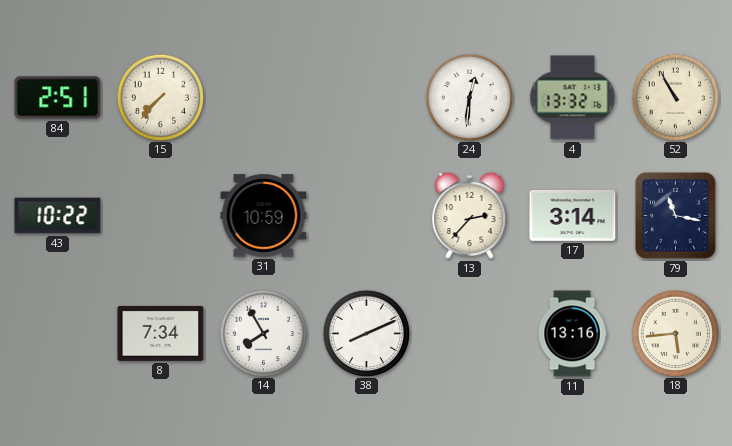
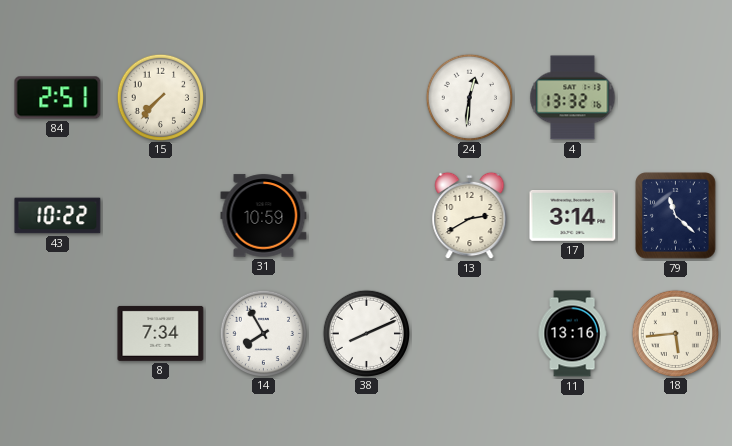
52: 10:55 -> none
13: 2:37 -> 2:40
79: 11:17 -> 11:22
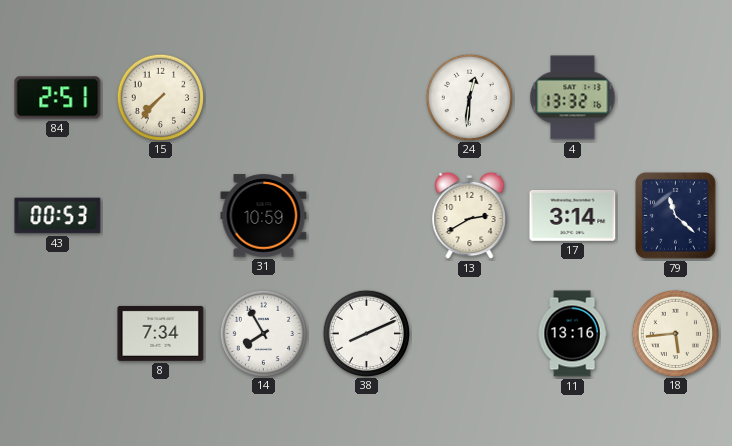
43: 10:22 -> 00:53
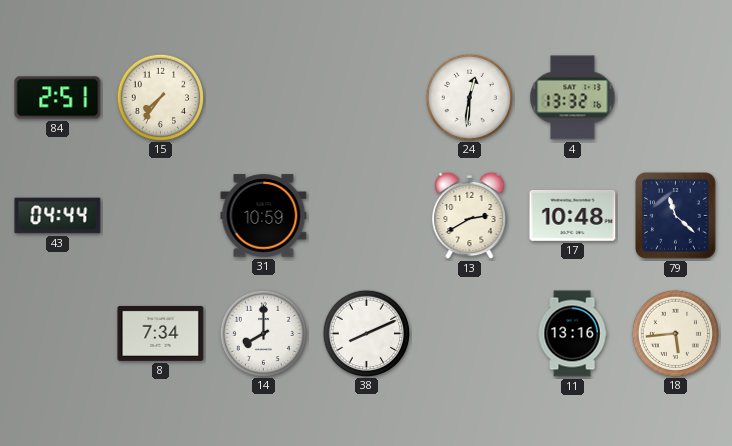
15: 7:37 -> 7:36
43: 00:53 -> 04:44
17: 3:14 -> 10:48
14: 7:55 -> 8:00
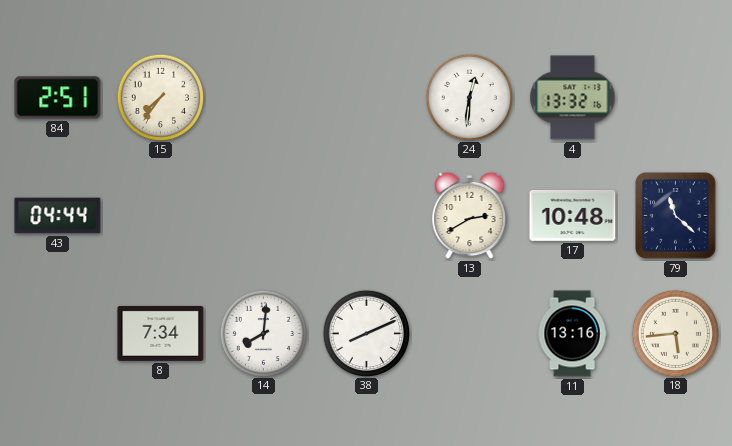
31: 10:59 -> none
14: 8:00 -> 8:01
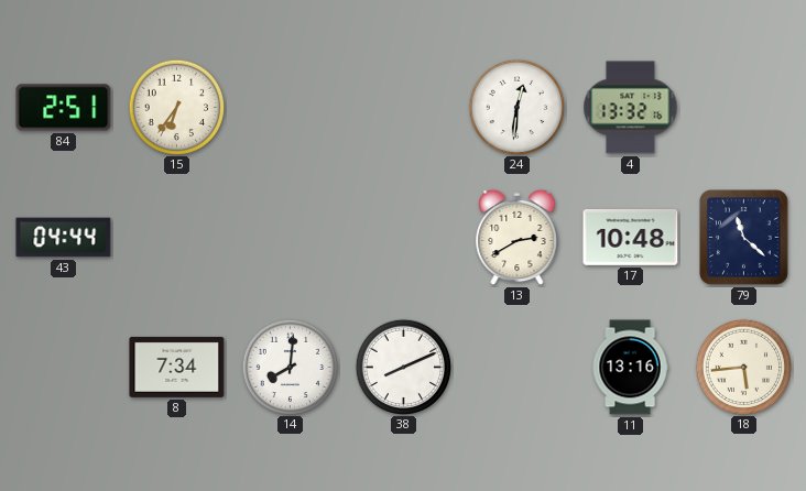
15: 7:36 -> 6:36
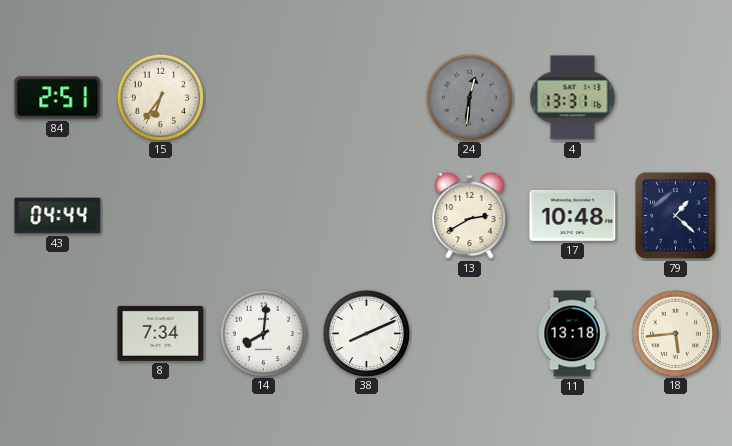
24 dial: white -> grey
4: 13:32 -> 13:31
79: 11:22 -> 1:22
11: 13:16 -> 13:18
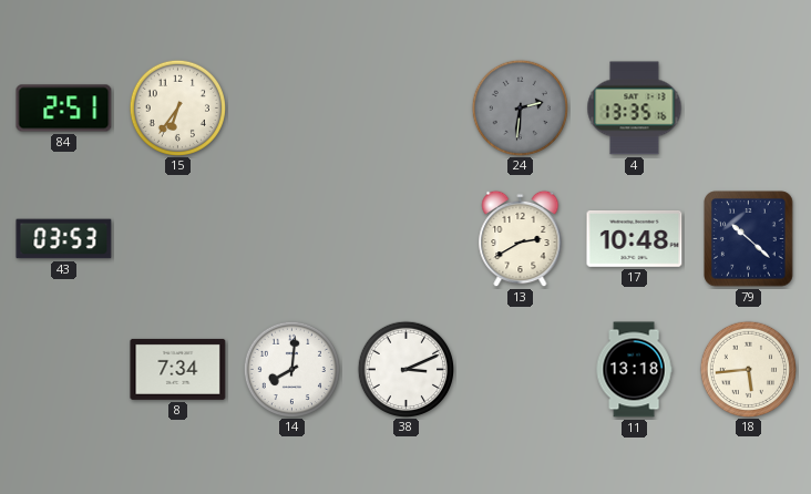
24: 12:31 -> 2:31
4: 13:31 -> 13:35
43: 04:44 -> 03:53
79: 1:22 -> 10:22
38: 8:11 -> 3:11
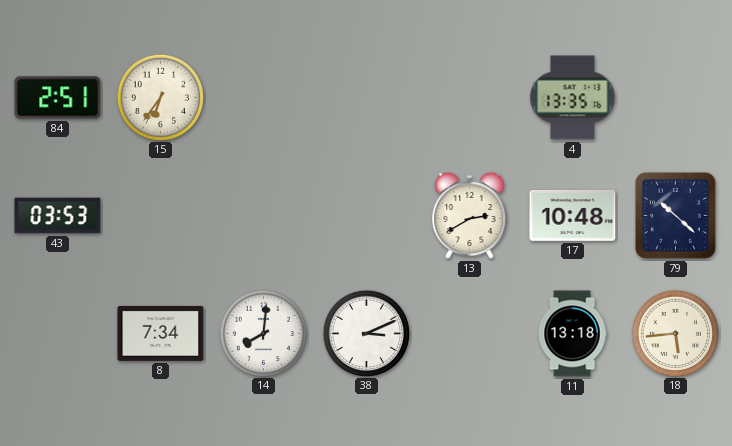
24: 2:31 -> none
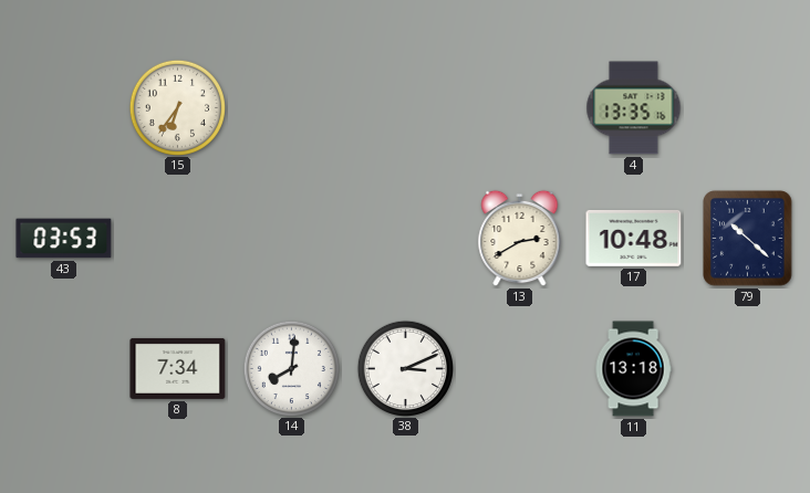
84: 2:51 -> none
18: 5:44 -> none
